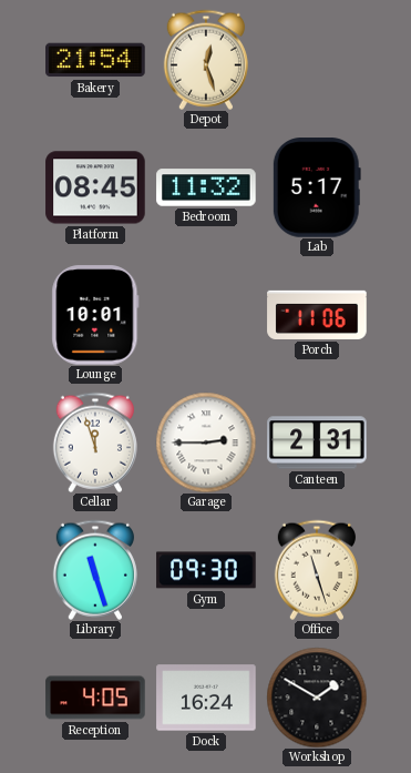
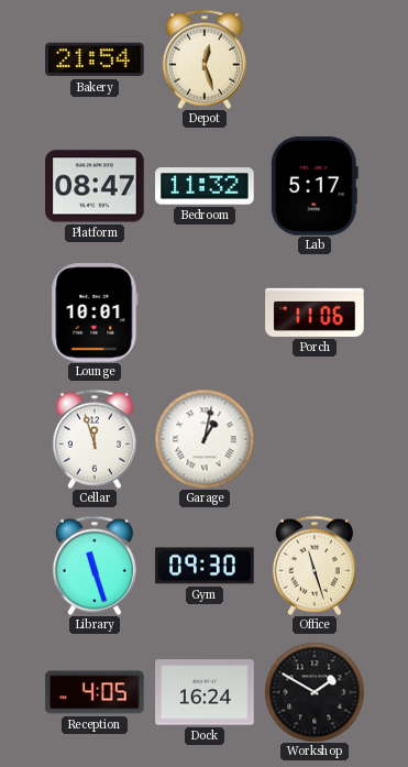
Platform: 08:45 -> 08:47
Garage: 2:45 -> 1:02
Canteen: 2:31 -> none
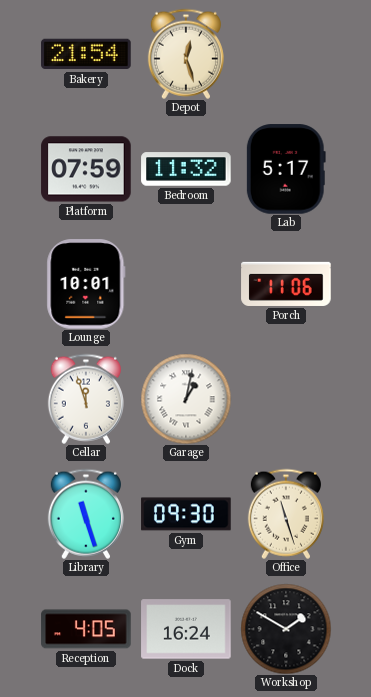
Platform: 08:47 -> 07:59
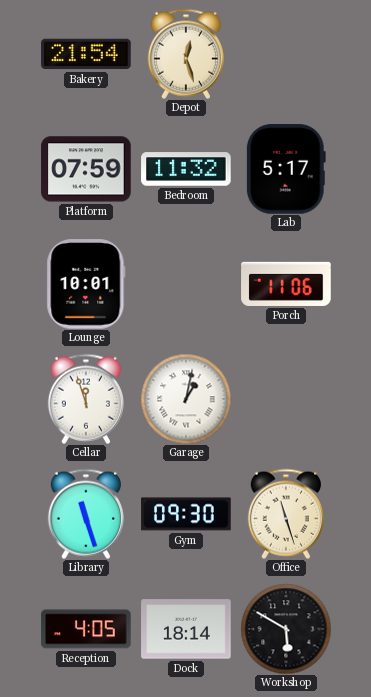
Dock: 16:24 -> 18:14
Workshop: 1:50 -> 5:50
